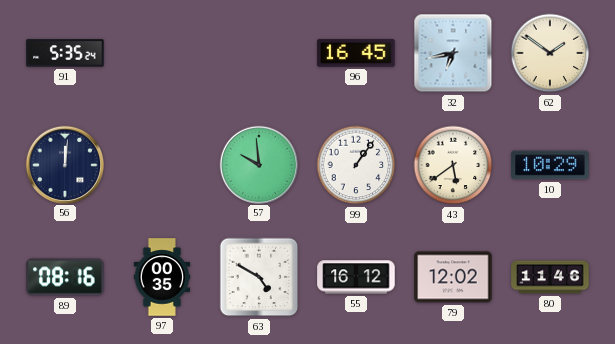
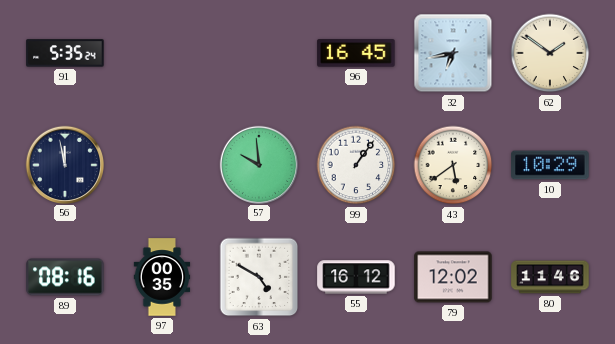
56: 12:01 -> 11:58
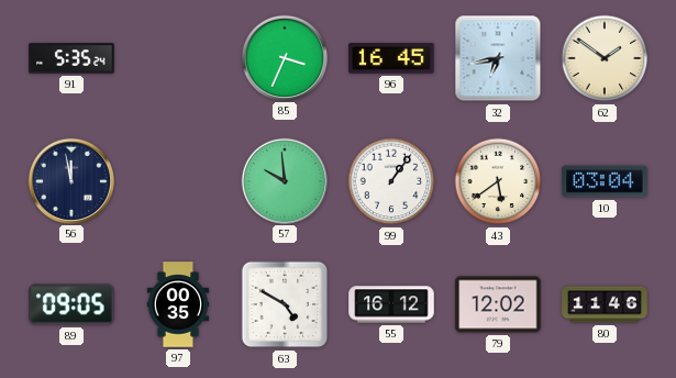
85: none -> 3:34
10: 10:29 -> 03:04
89: 08:16 -> 09:05
